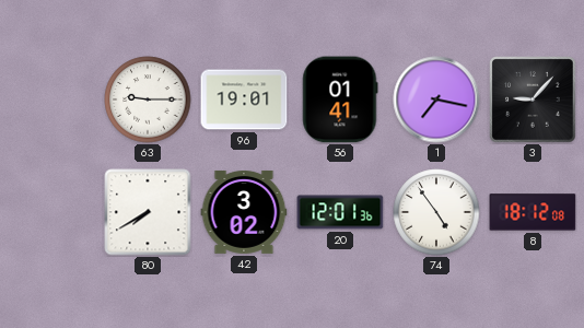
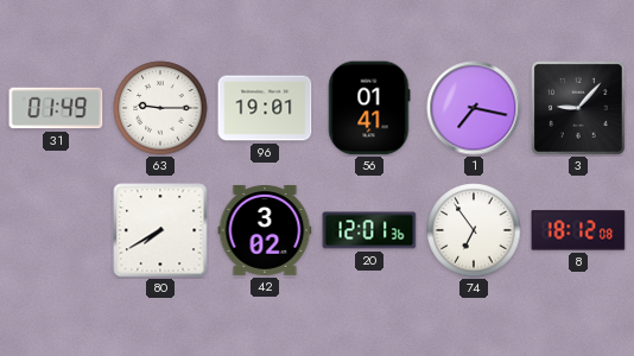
31: none -> 01:49
74: 4:54 -> 6:54
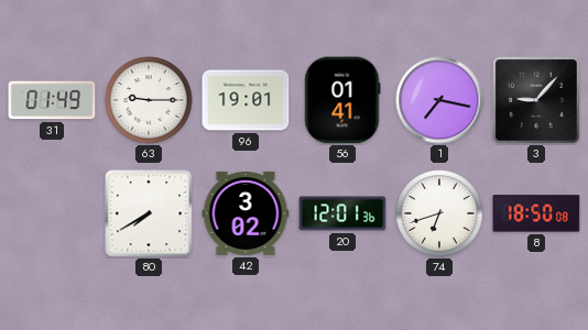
74: 6:54 -> 6:42
8: 18:12 -> 18:50
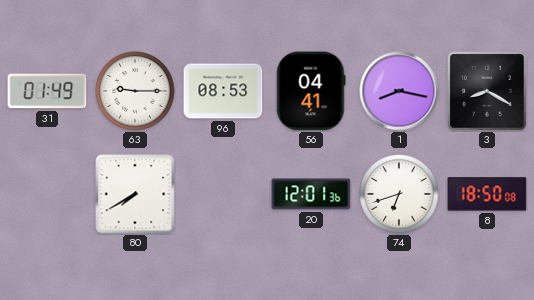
96: 19:01 -> 08:53
56: 01:41 -> 04:41
1: 7:17 -> 8:17
3: 9:07 -> 8:20
42: 3:02 -> none
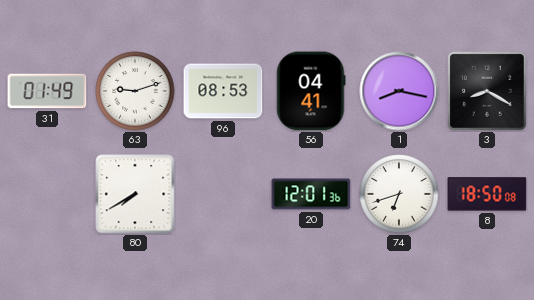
63: 9:15 -> 9:12
